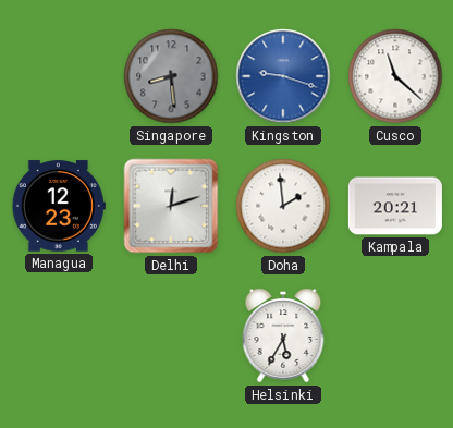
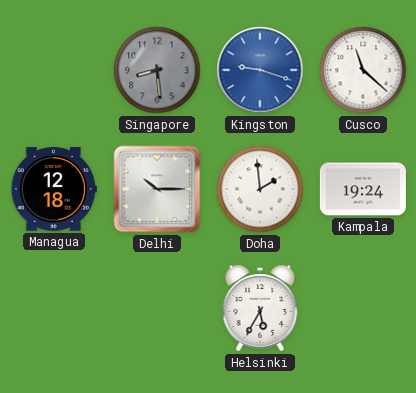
Managua: 12:23 -> 12:18
Delhi: 12:12 -> 10:15
Kampala: 20:21 -> 19:24
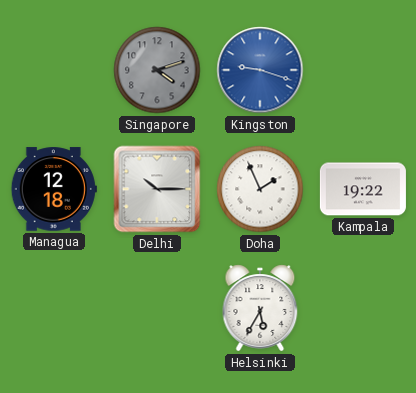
Singapore: 8:29 -> 4:12
Cusco: 11:22 -> none
Doha: 1:59 -> 1:56
Kampala: 19:24 -> 19:22
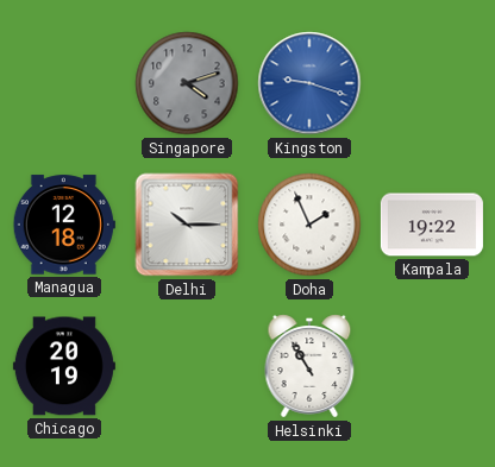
Chicago: none -> 20:19
Helsinki: 5:35 -> 10:55
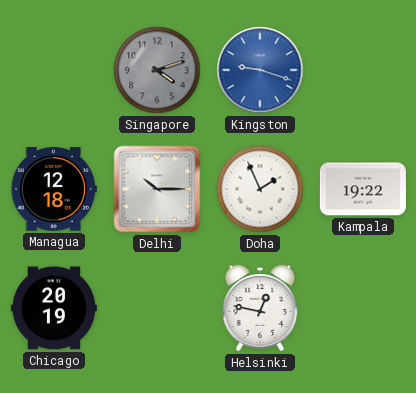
Helsinki: 10:55 -> 12:47
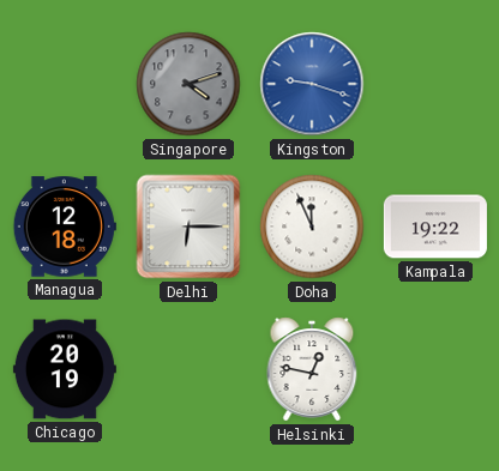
Delhi: 10:15 -> 6:15
Doha: 1:56 -> 11:56
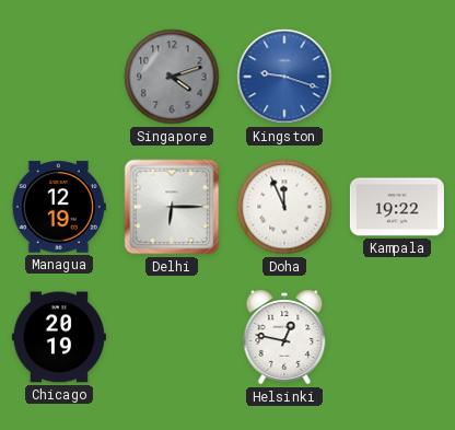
Managua: 12:18 -> 12:19
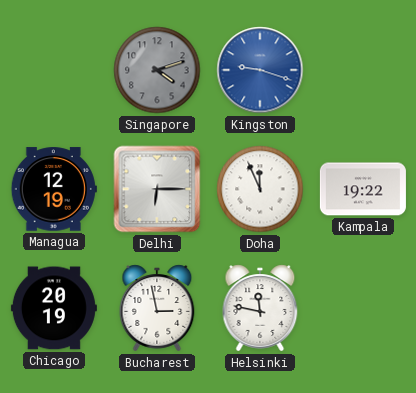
Bucharest: none -> 2:58
Helsinki: 12:47 -> 11:47
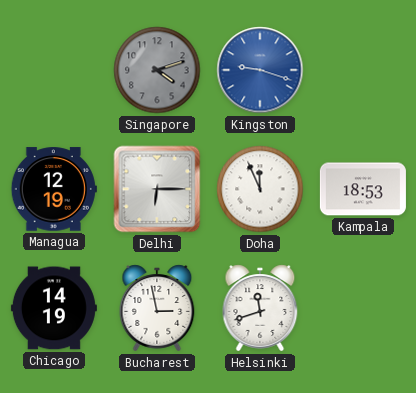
Kampala: 19:22 -> 18:53
Chicago: 20:19 -> 14:19
Helsinki: 11:47 -> 11:42
